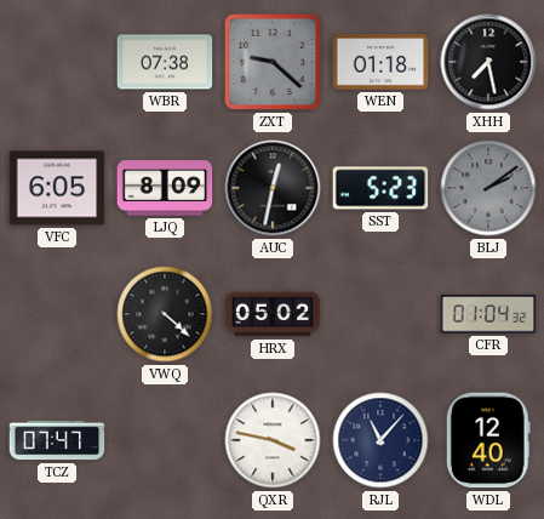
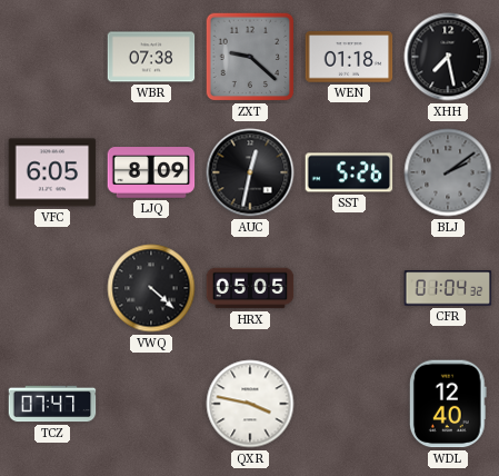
SST: 5:23 -> 5:26
HRX: 05:02 -> 05:05
RJL: 11:07 -> none
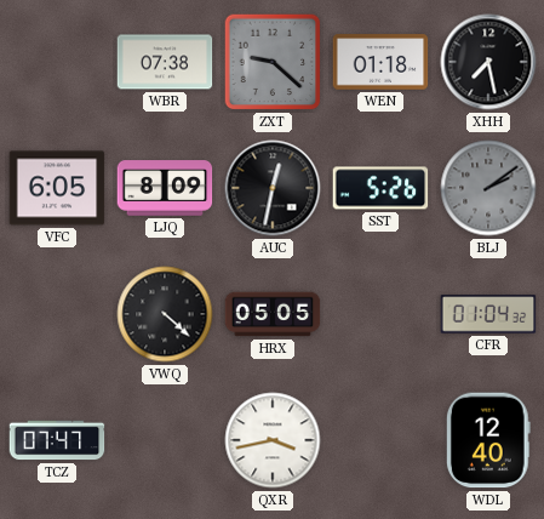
QXR: 3:47 -> 3:43
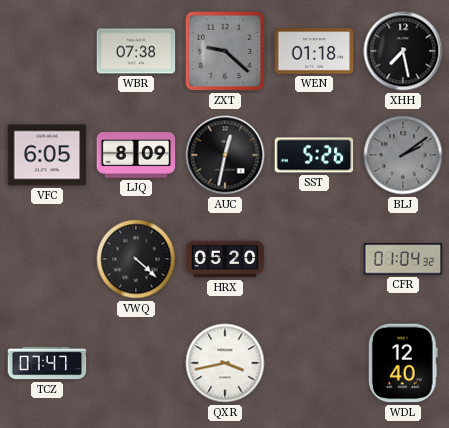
HRX: 05:05 -> 05:20
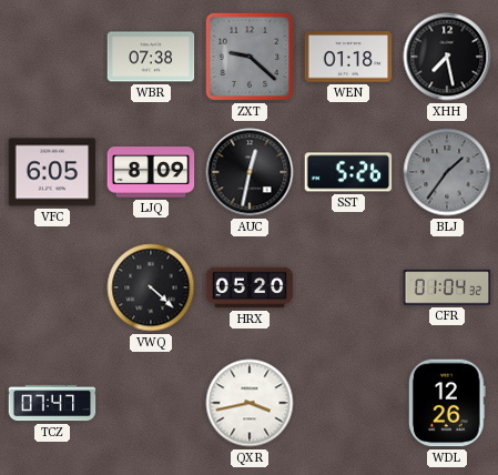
BLJ: 2:09 -> 1:36
WDL: 12:40 -> 12:26
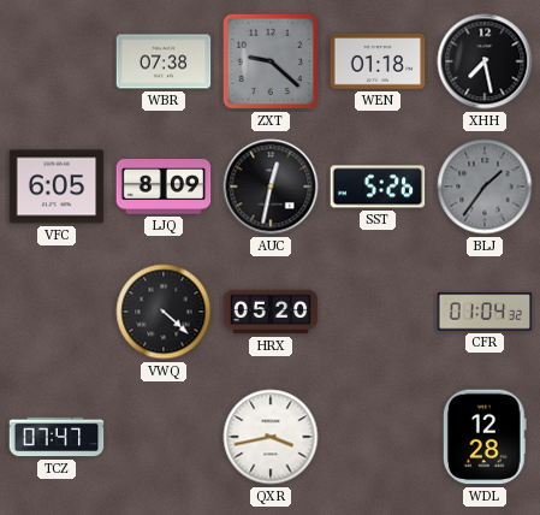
WDL: 12:26 -> 12:28
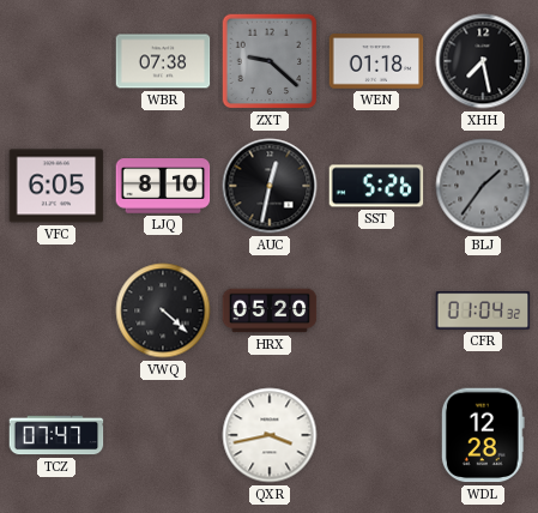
LJQ: 8:09 -> 8:10
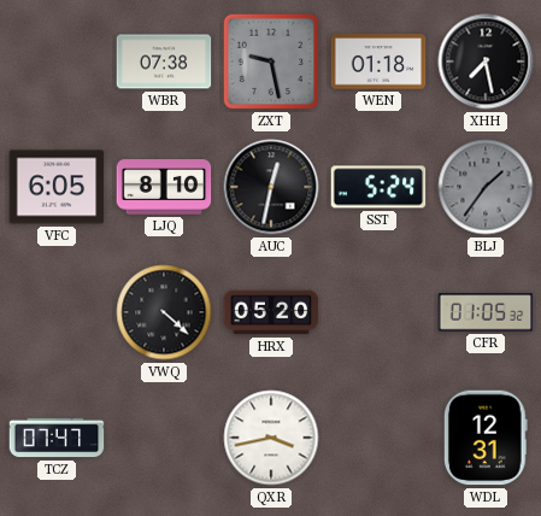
ZXT: 9:22 -> 9:28
SST: 5:26 -> 5:24
CFR: 01:04 -> 01:05
WDL: 12:28 -> 12:31
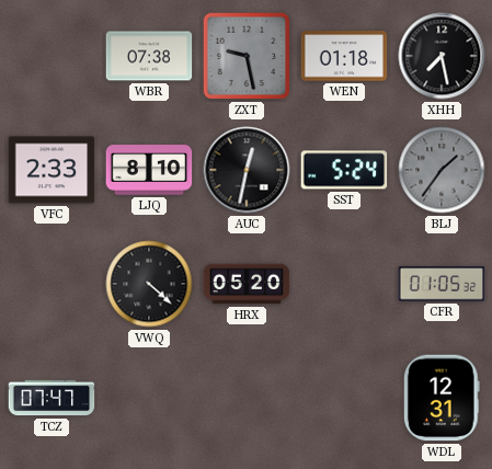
VFC: 6:05 -> 2:33
QXR: 3:43 -> none
